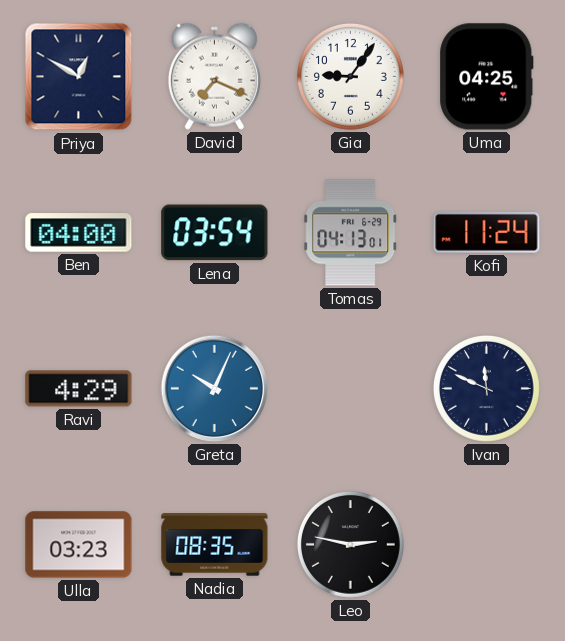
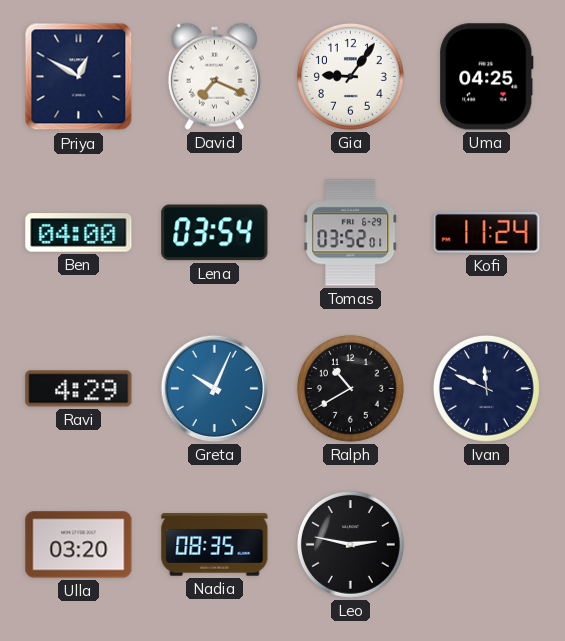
Tomas: 04:13 -> 03:52
Ralph: none -> 10:40
Ulla: 03:23 -> 03:20
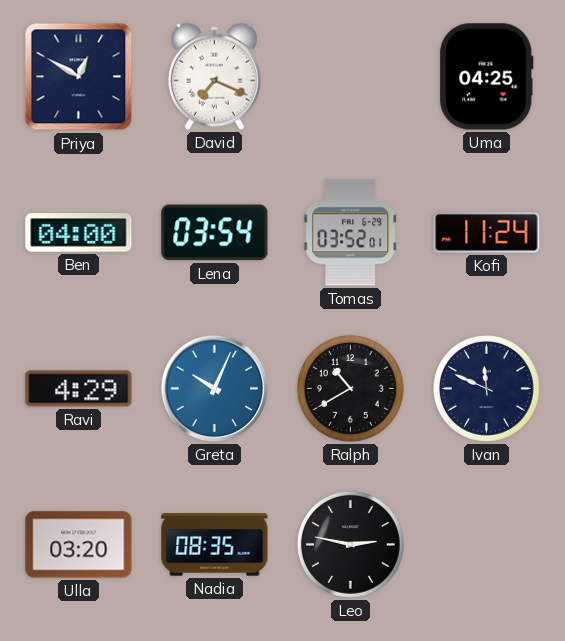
Gia: 9:06 -> none
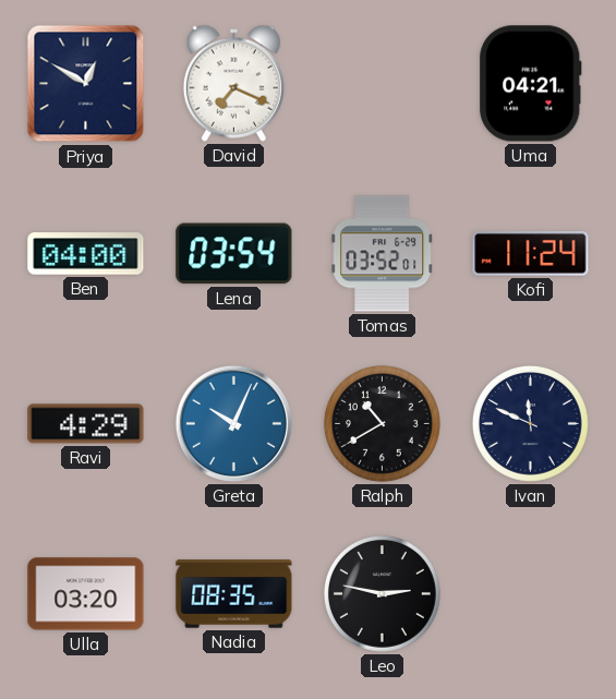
Uma: 04:25 -> 04:21
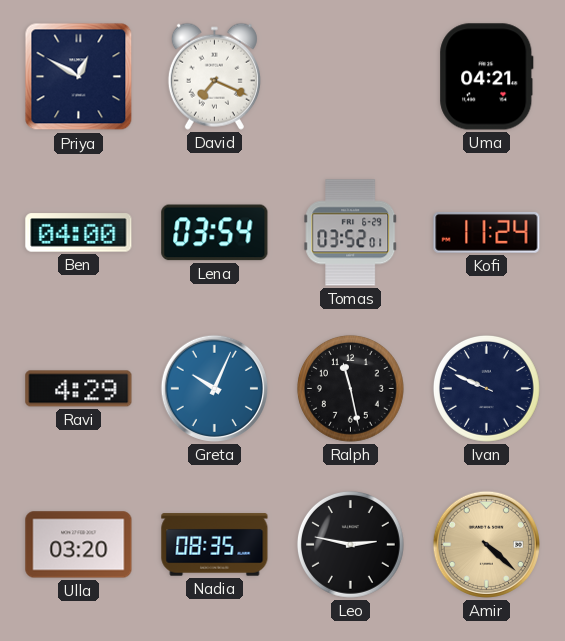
Ralph: 10:40 -> 11:28
Ivan: 11:49 -> 9:49
Amir: none -> 4:22
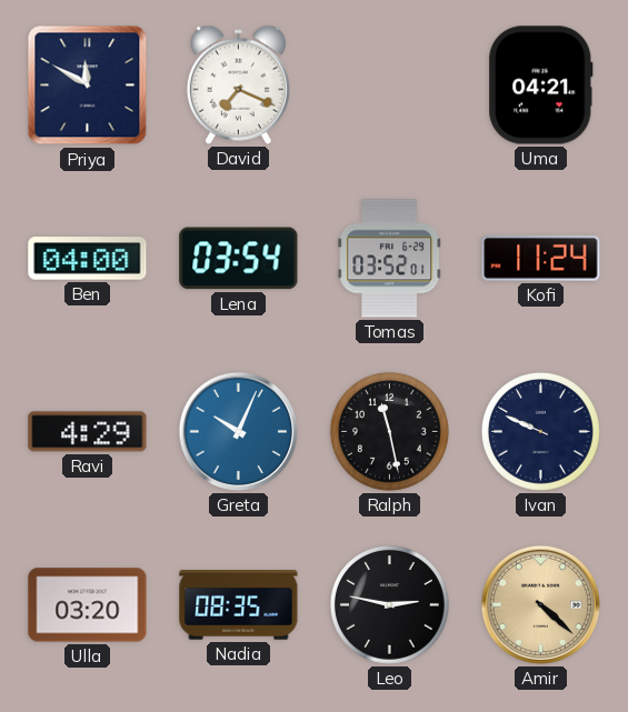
Priya: 12:50 -> 11:50
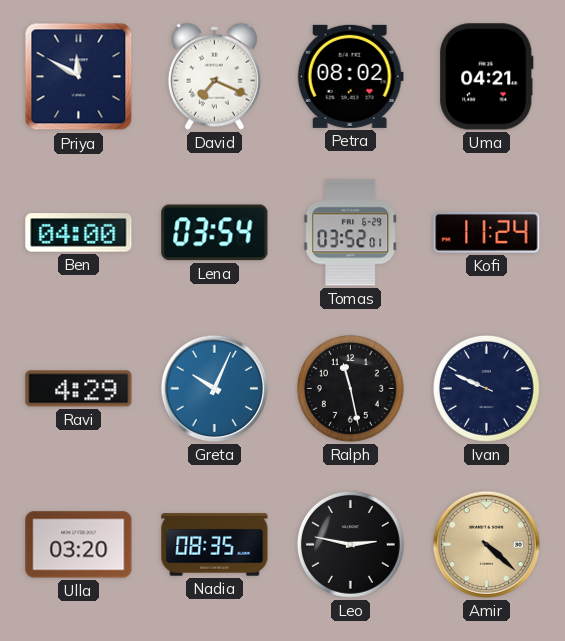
Petra: none -> 08:02
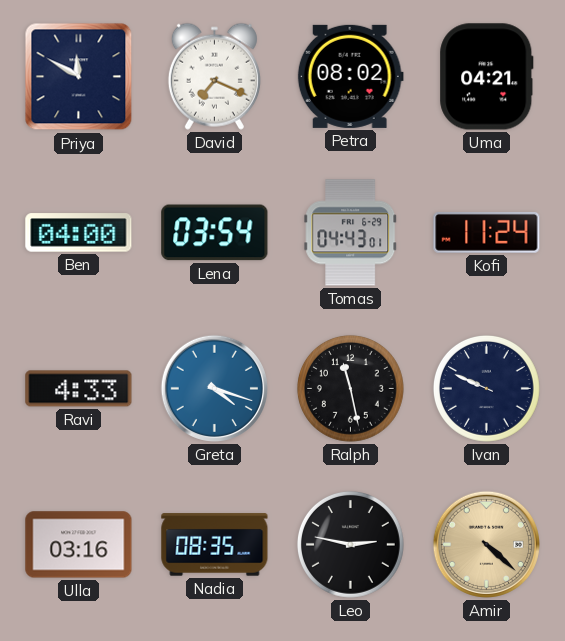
Tomas: 03:52 -> 04:43
Ravi: 4:29 -> 4:33
Greta: 10:04 -> 4:18
Ulla: 03:20 -> 03:16
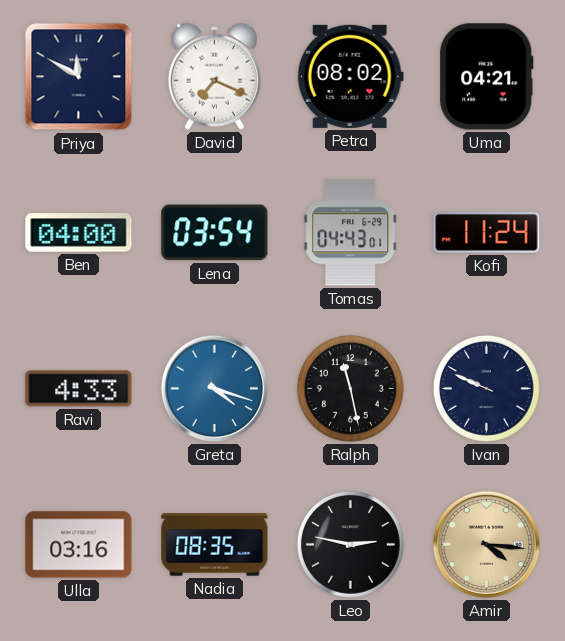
Amir: 4:22 -> 4:16
